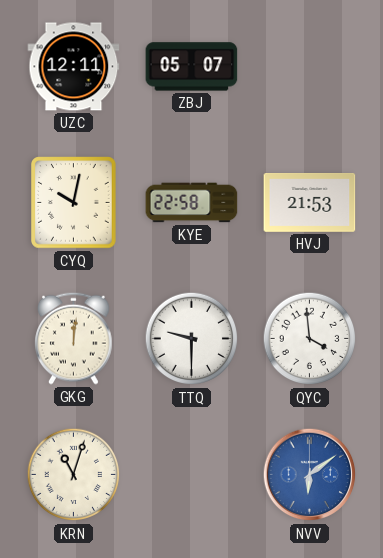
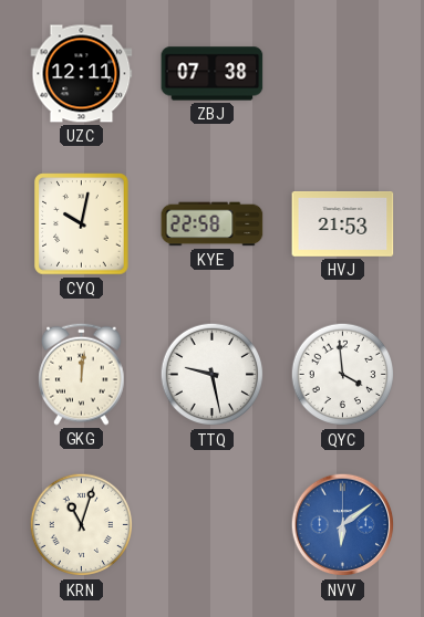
ZBJ: 05:07 -> 07:38
TTQ: 9:30 -> 9:28
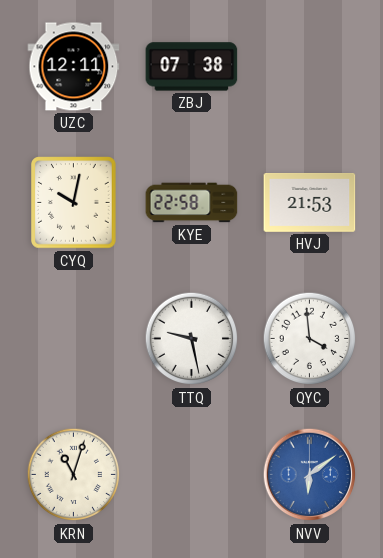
GKG: 12:01 -> none
